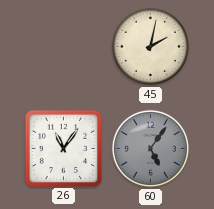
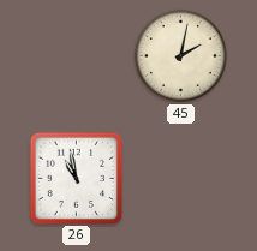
26: 11:06 -> 10:58
60: 5:06 -> none
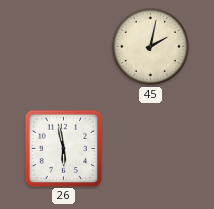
26: 10:58 -> 5:58
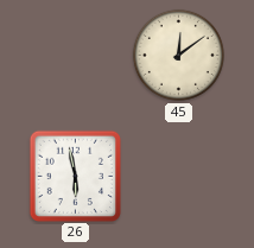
45: 2:02 -> 12:09
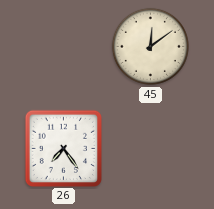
26: 5:58 -> 7:24
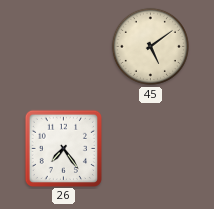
45: 12:09 -> 5:09
